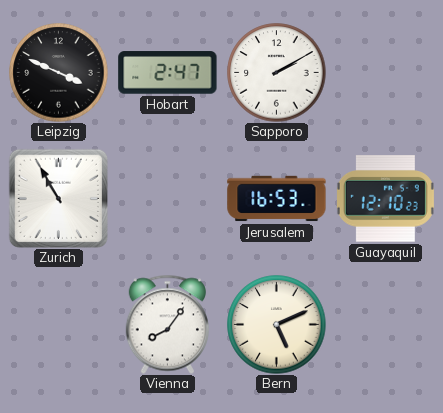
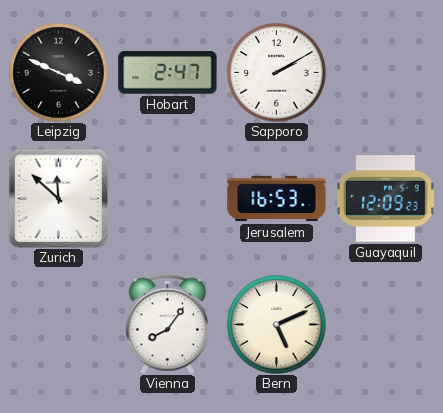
Zurich: 10:55 -> 11:52
Guayaquil: 12:10 -> 12:09
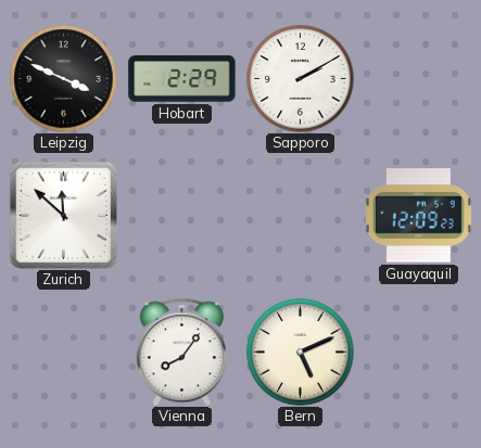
Hobart: 2:47 -> 2:29
Jerusalem: 16:53 -> none
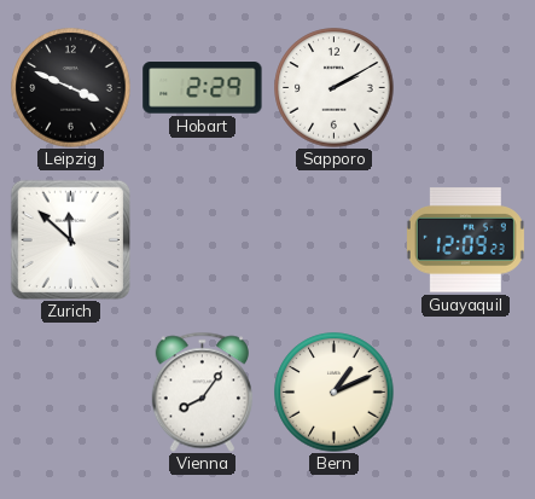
Bern: 5:11 -> 1:11
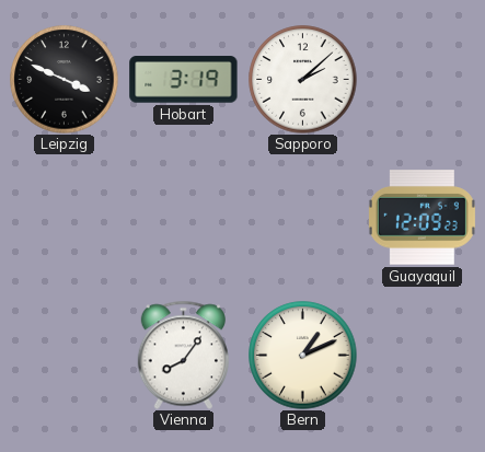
Hobart: 2:29 -> 3:19
Sapporo: 2:10 -> 2:08
Zurich: 11:52 -> none
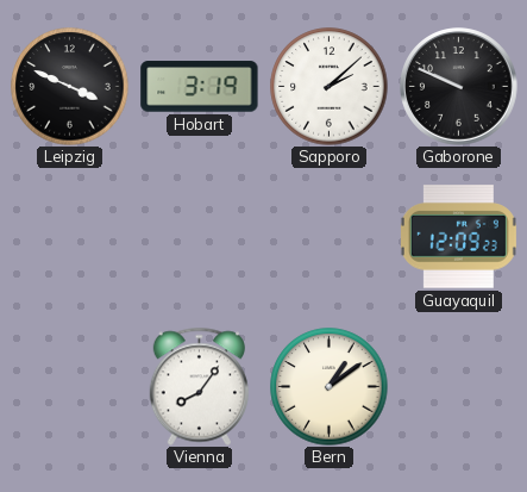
Gaborone: none -> 9:49
Bern: 1:11 -> 1:09
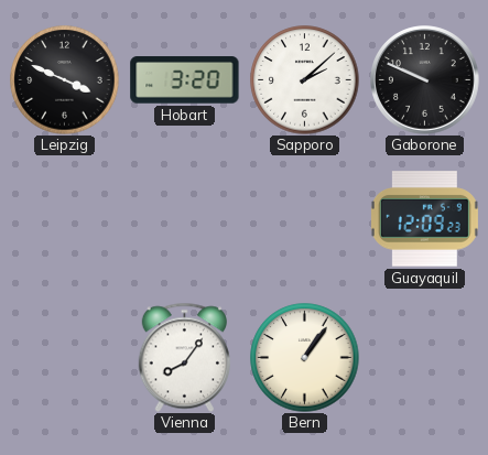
Hobart: 3:19 -> 3:20
Bern: 1:09 -> 1:06
